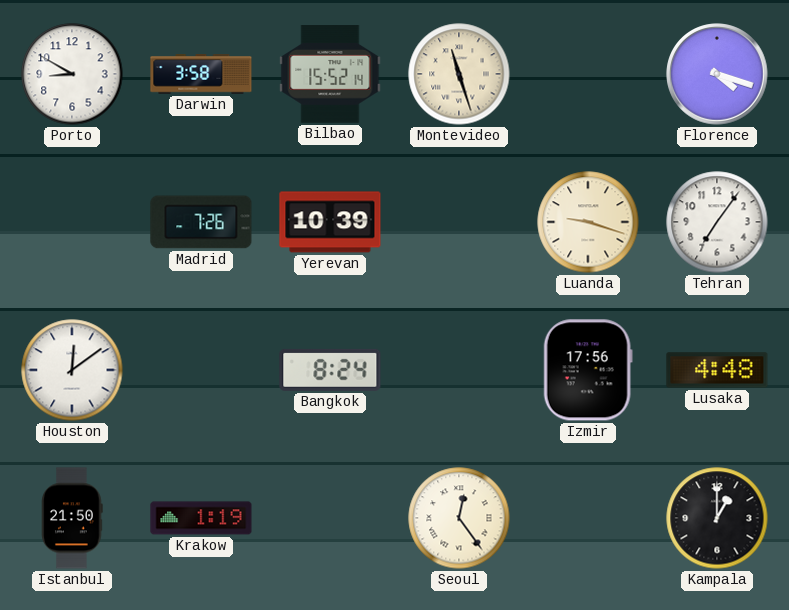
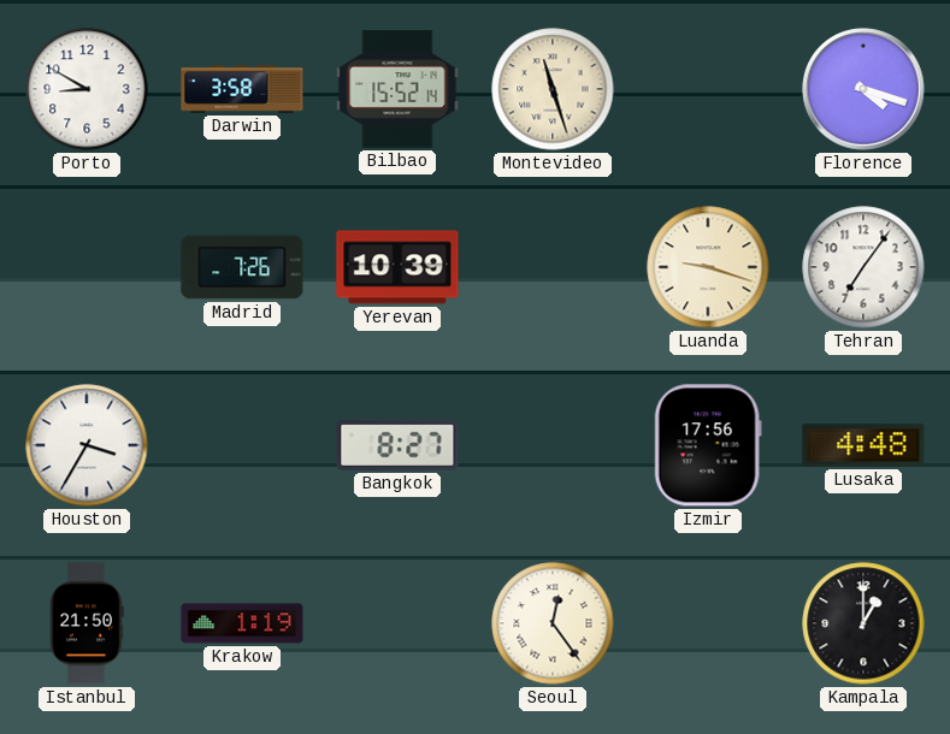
Houston: 12:09 -> 3:35
Bangkok: 8:24 -> 8:27
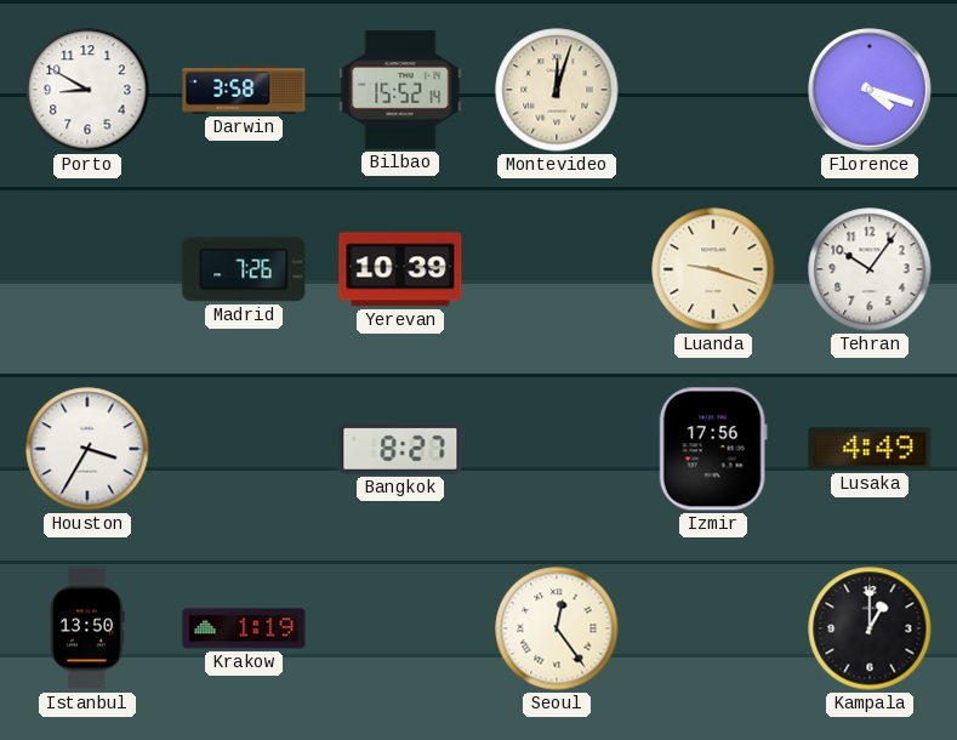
Montevideo: 11:27 -> 12:03
Tehran: 7:06 -> 10:06
Lusaka: 4:48 -> 4:49
Istanbul: 21:50 -> 13:50
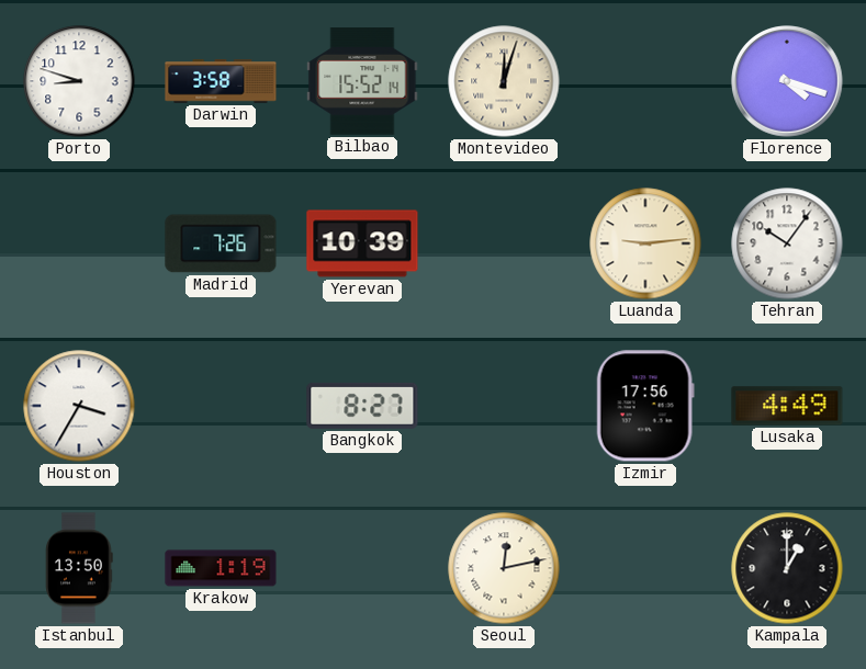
Porto: 8:50 -> 8:48
Luanda: 9:18 -> 9:14
Seoul: 12:24 -> 12:13
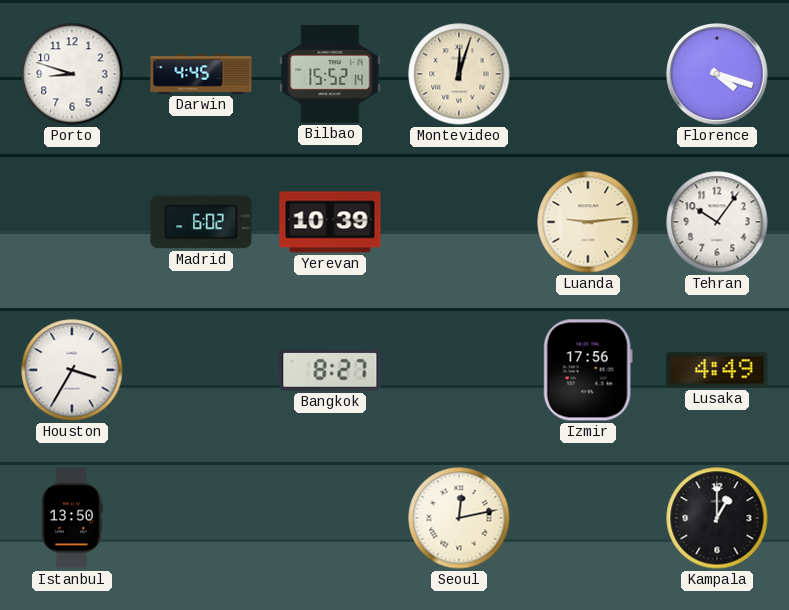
Darwin: 3:58 -> 4:45
Madrid: 7:26 -> 6:02
Krakow: 1:19 -> none
